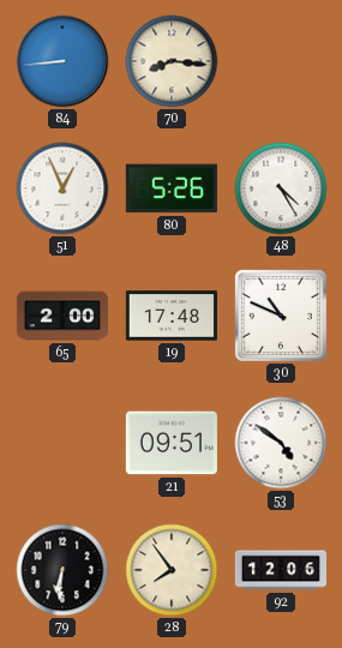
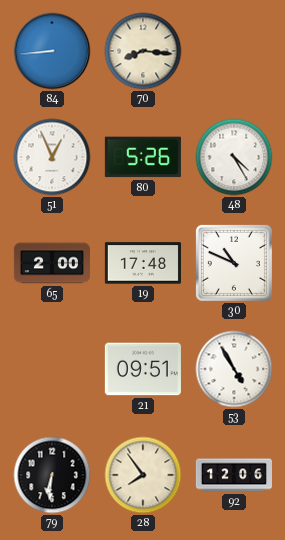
53: 4:51 -> 4:55
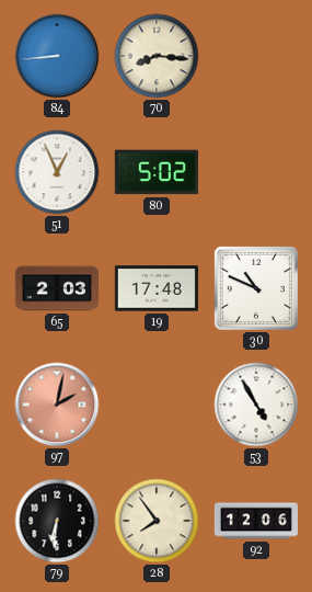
80: 5:26 -> 5:02
48: 4:25 -> none
65: 2:00 -> 2:03
97: none -> 2:02
21: 09:51 -> none
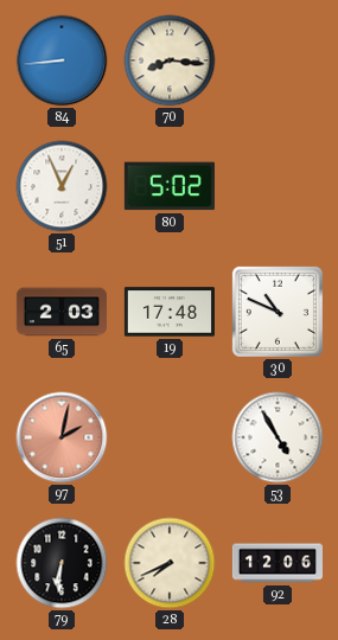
28: 7:54 -> 7:41
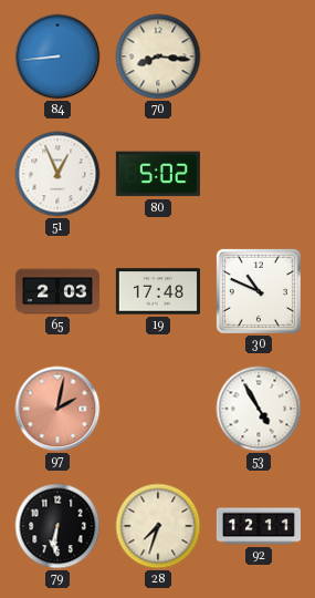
28: 7:41 -> 7:33
92: 12:06 -> 12:11
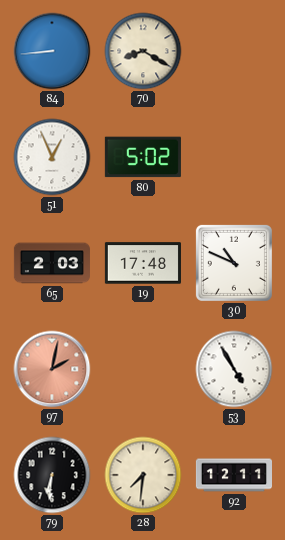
70: 8:16 -> 8:20
28: 7:33 -> 7:31
